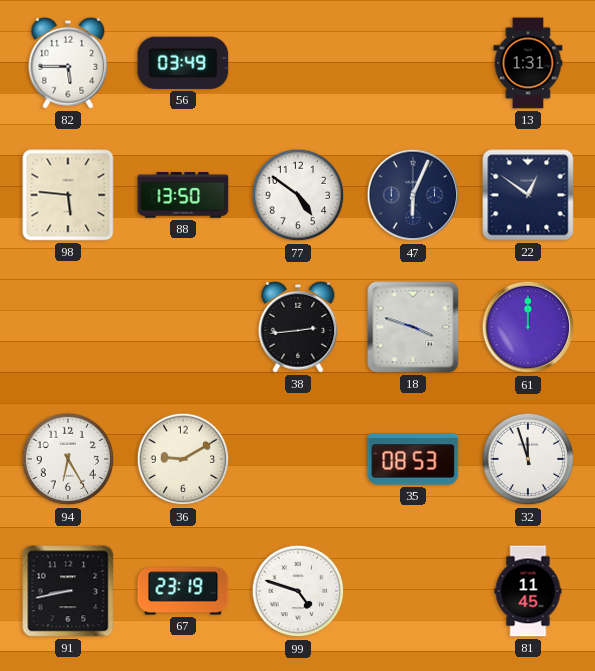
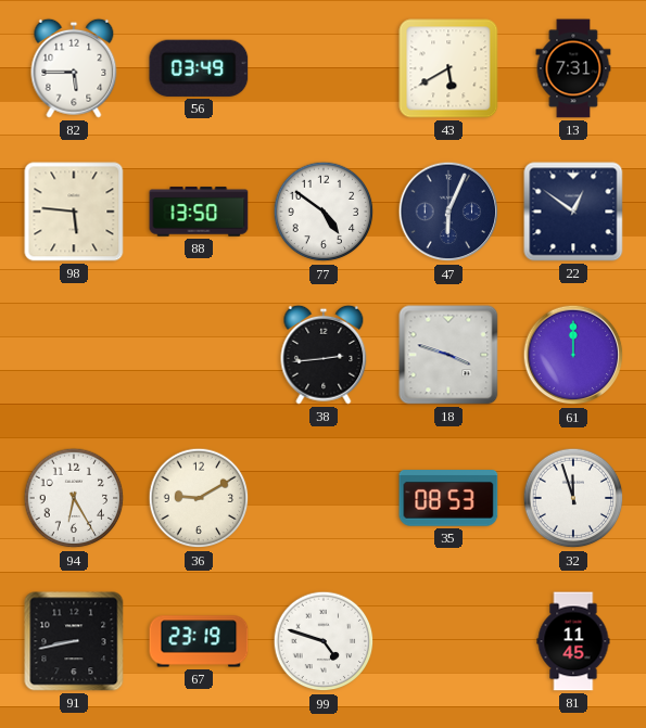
43: none -> 5:40
13: 1:31 -> 7:31
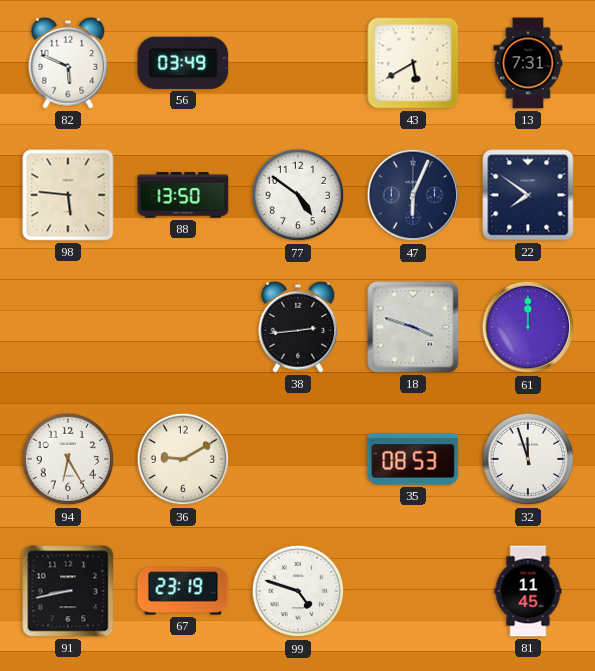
82: 5:45 -> 5:49
22: 12:51 -> 7:51
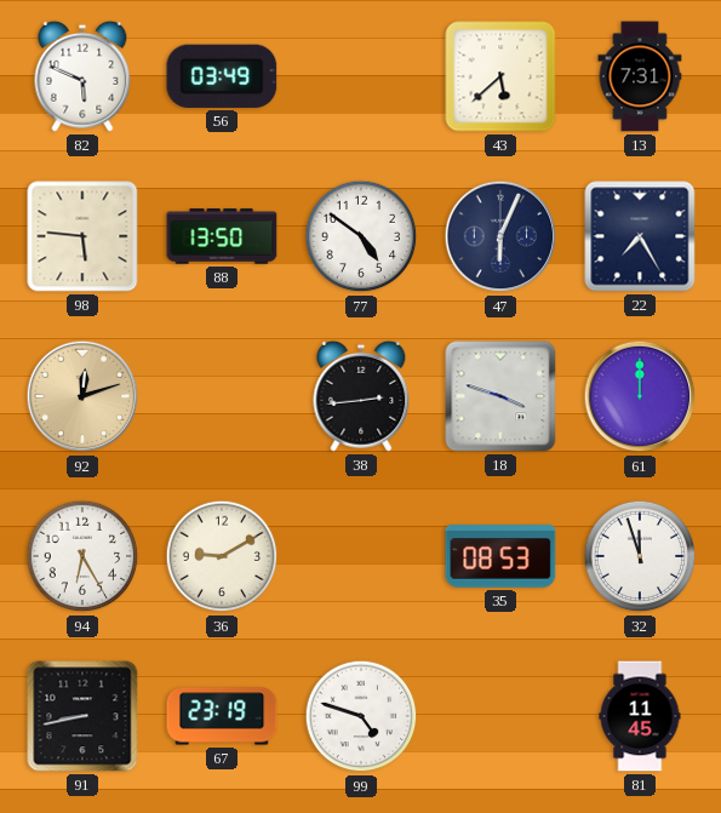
43: 5:40 -> 5:38
22: 7:51 -> 7:25
92: none -> 12:12
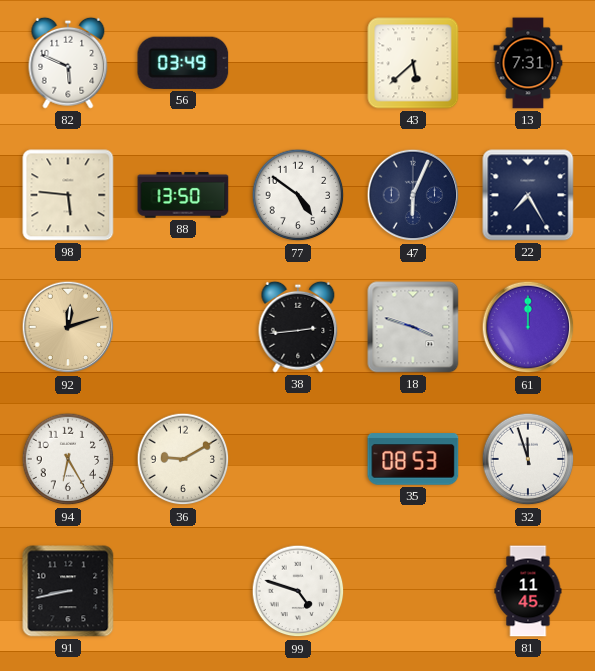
67: 23:19 -> none
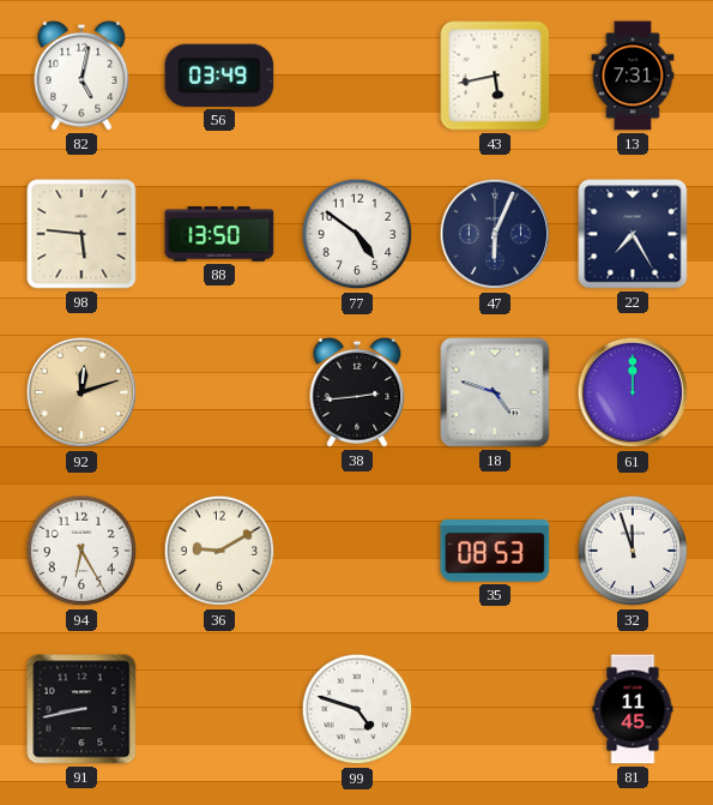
82: 5:49 -> 5:02
43: 5:38 -> 5:43
18: 3:48 -> 4:48
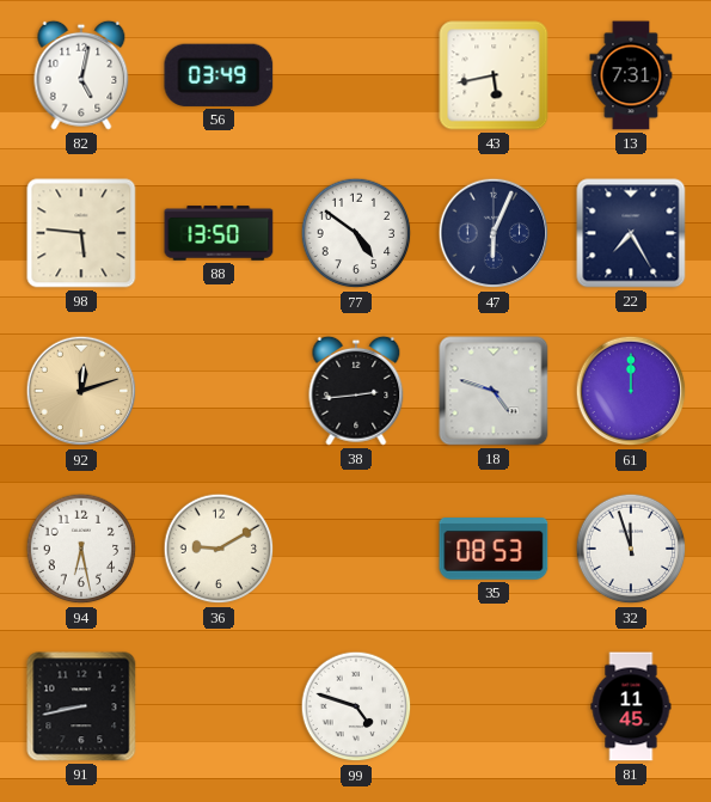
94: 6:25 -> 6:28
